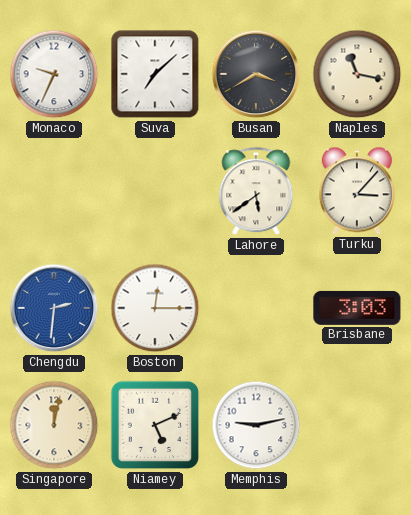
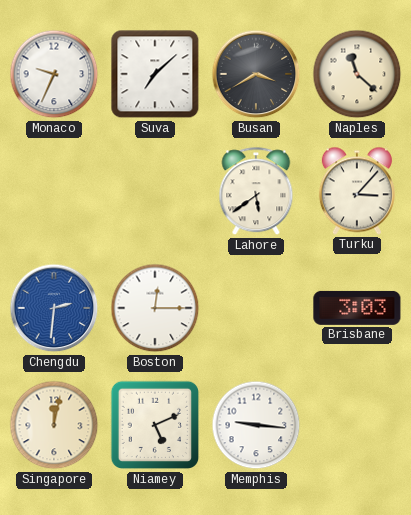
Naples: 11:17 -> 11:22
Memphis: 9:13 -> 9:16
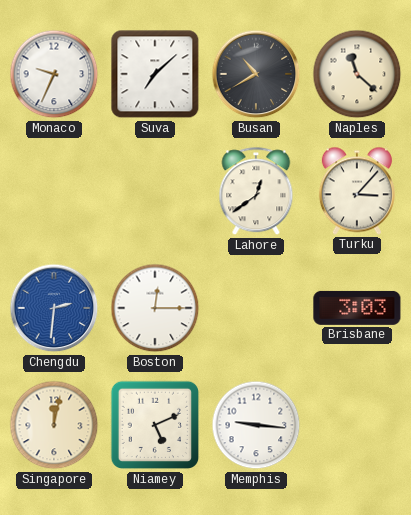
Busan: 3:40 -> 10:40
Lahore: 5:39 -> 12:39
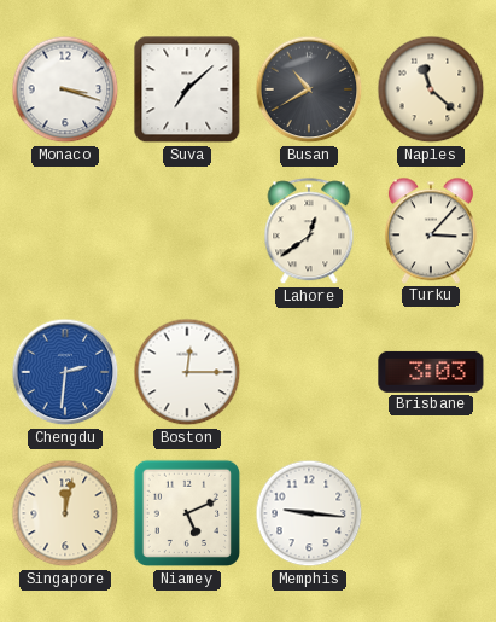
Monaco: 9:34 -> 3:18
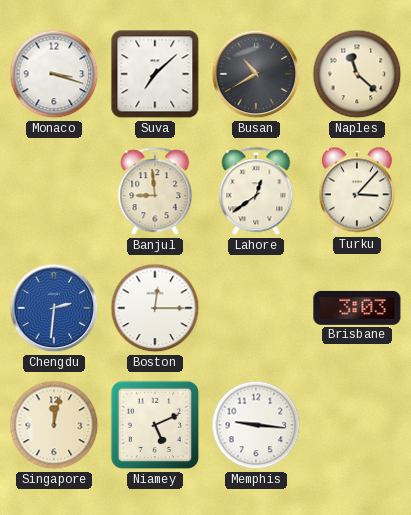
Banjul: none -> 8:59
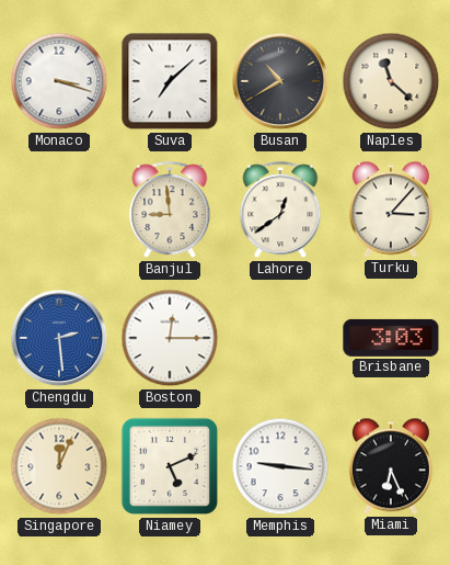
Chengdu: 2:31 -> 2:29
Singapore: 12:02 -> 12:04
Miami: none -> 6:26
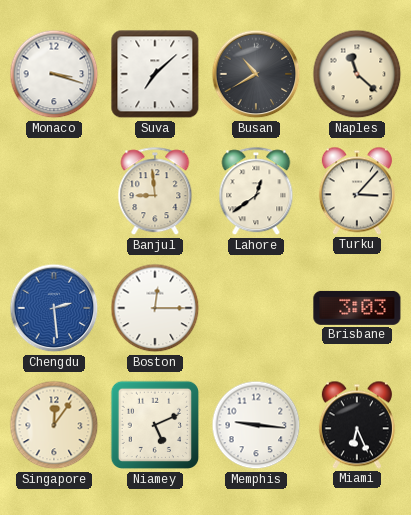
Singapore: 12:04 -> 12:06
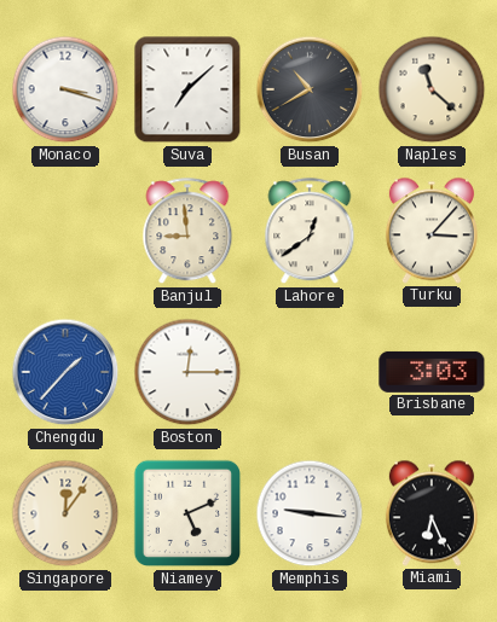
Chengdu: 2:29 -> 1:37
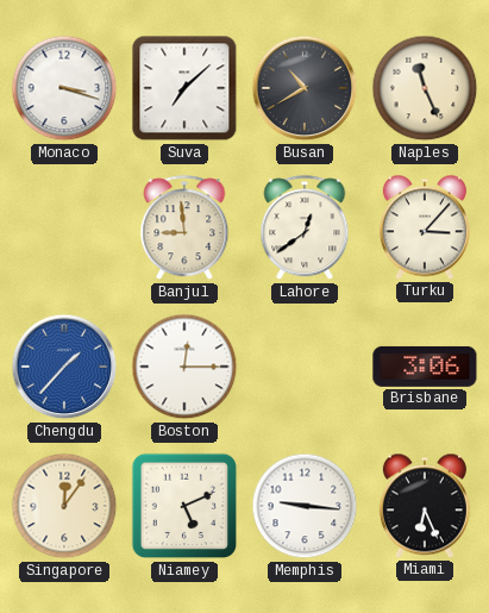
Naples: 11:22 -> 11:26
Brisbane: 3:03 -> 3:06
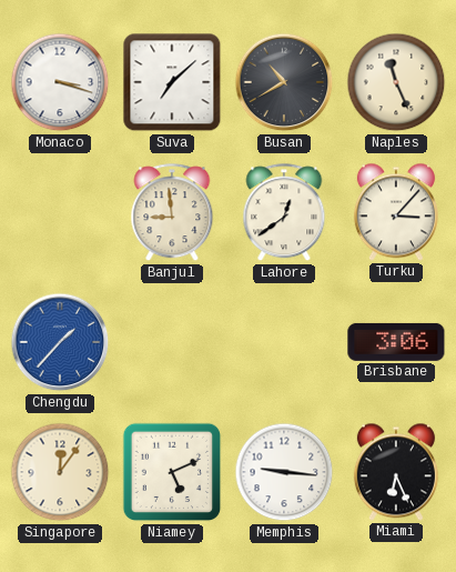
Boston: 12:15 -> none
